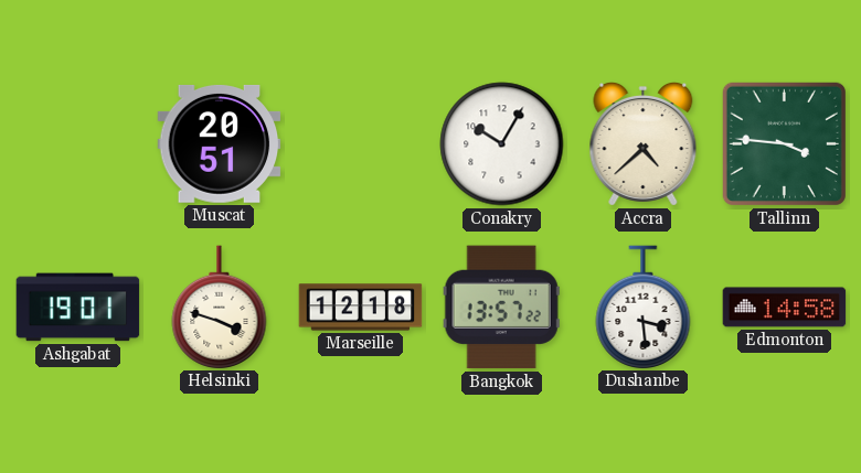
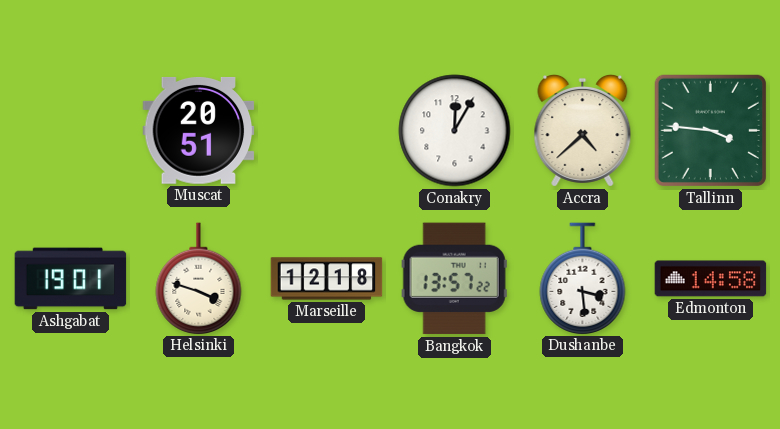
Conakry: 10:05 -> 12:05
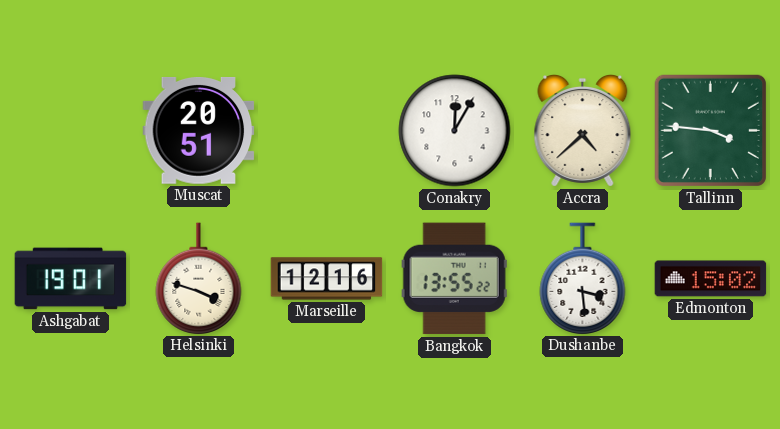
Marseille: 12:18 -> 12:16
Bangkok: 13:57 -> 13:55
Edmonton: 14:58 -> 15:02
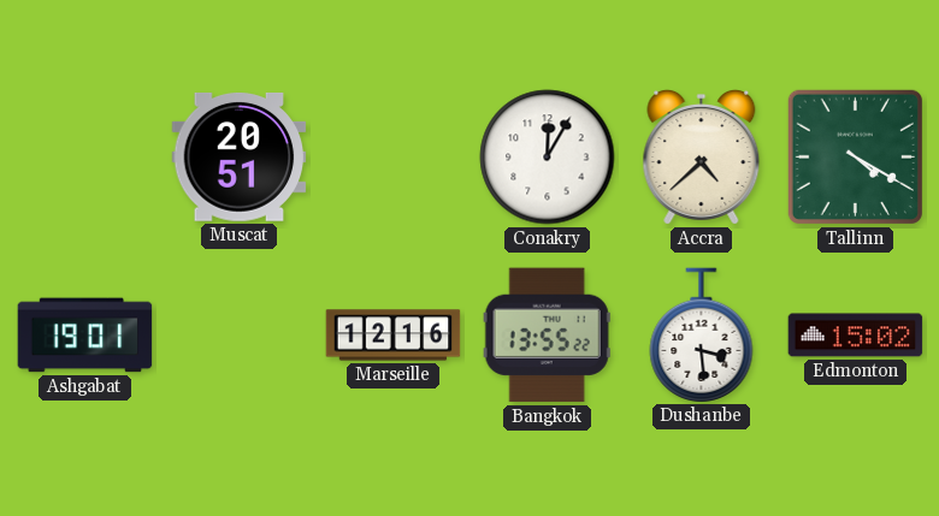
Tallinn: 3:46 -> 4:20
Helsinki: 3:48 -> none
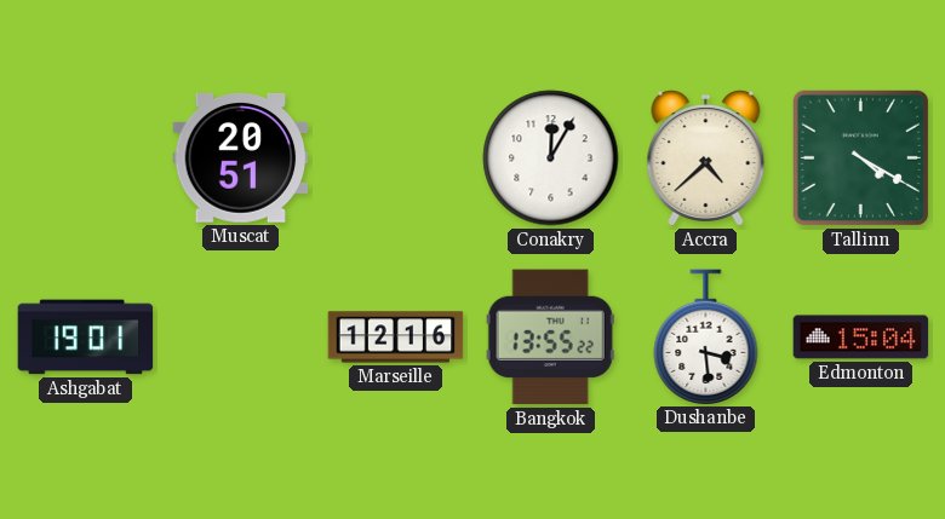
Edmonton: 15:02 -> 15:04
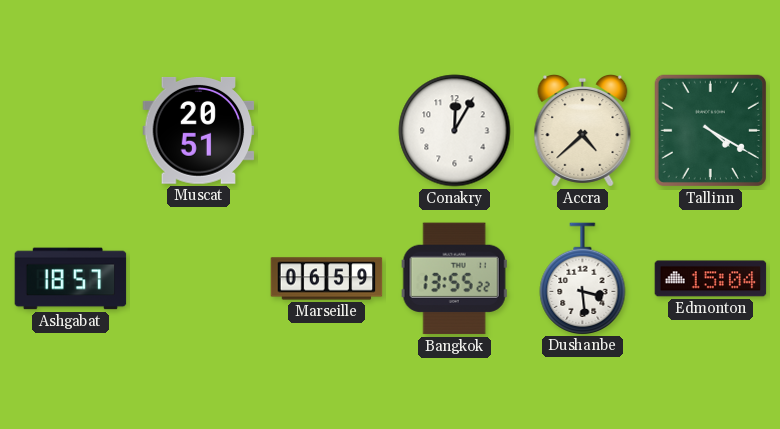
Ashgabat: 19:01 -> 18:57
Marseille: 12:16 -> 06:59
